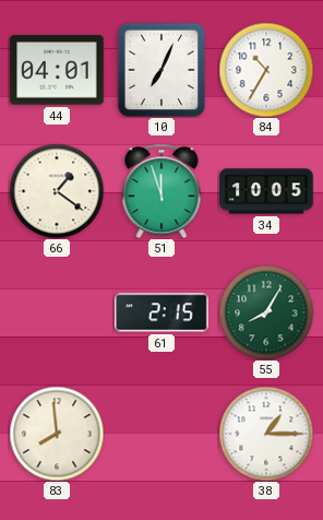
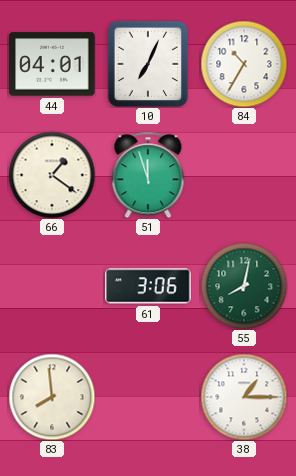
34: 10:05 -> none
61: 2:15 -> 3:06
55: 8:05 -> 8:02
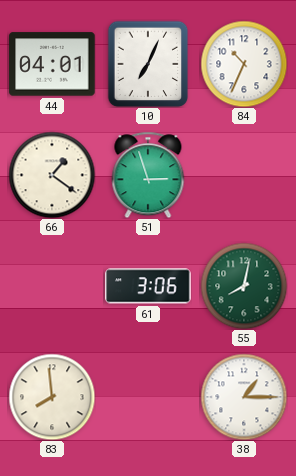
84: 10:35 -> 10:34
51: 11:57 -> 2:57
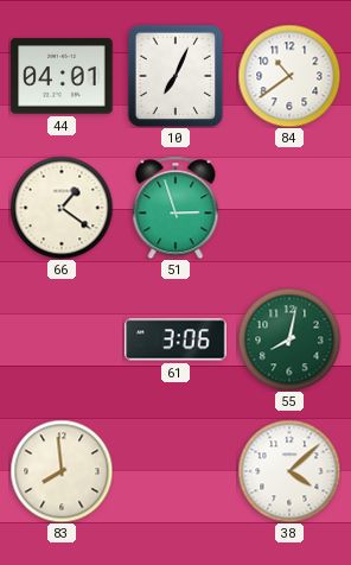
84: 10:34 -> 10:39
38: 1:15 -> 4:08
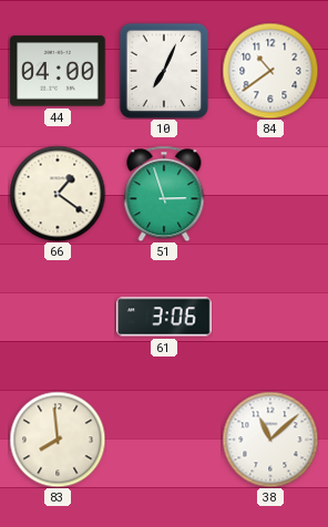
44: 04:01 -> 04:00
55: 8:02 -> none
38: 4:08 -> 11:08
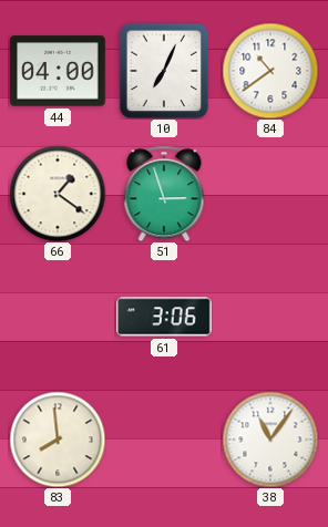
38: 11:08 -> 11:06
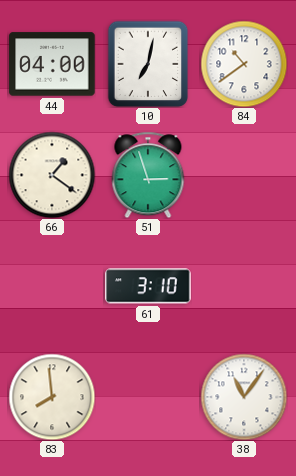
10: 7:04 -> 7:02
61: 3:06 -> 3:10
